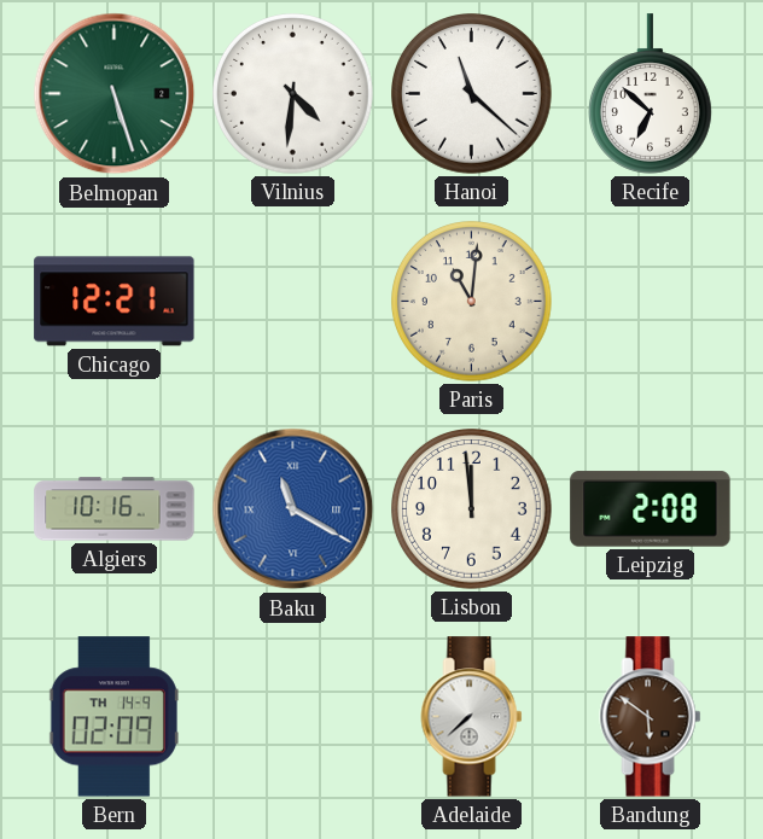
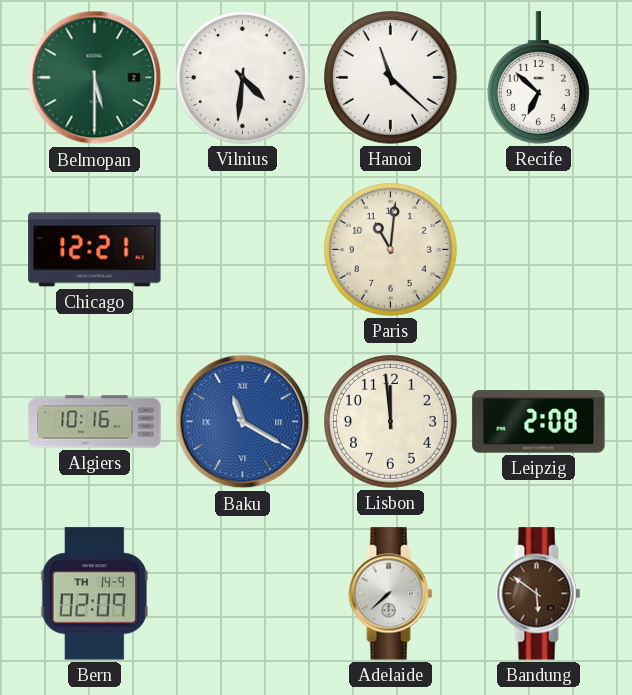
Belmopan: 5:27 -> 5:30
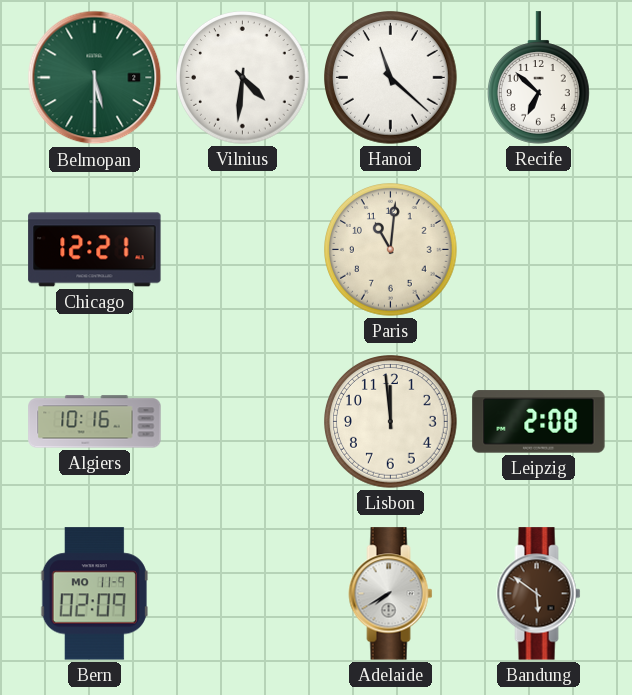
Baku: 11:20 -> none
Bern date: TH 14-9 -> MO 11-9
Adelaide: 7:38 -> 7:40
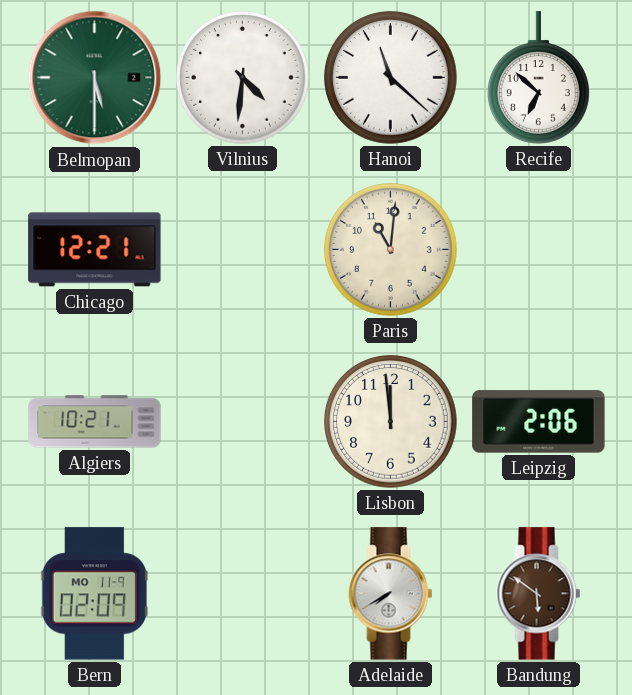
Algiers: 10:16 -> 10:21
Leipzig: 2:08 -> 2:06
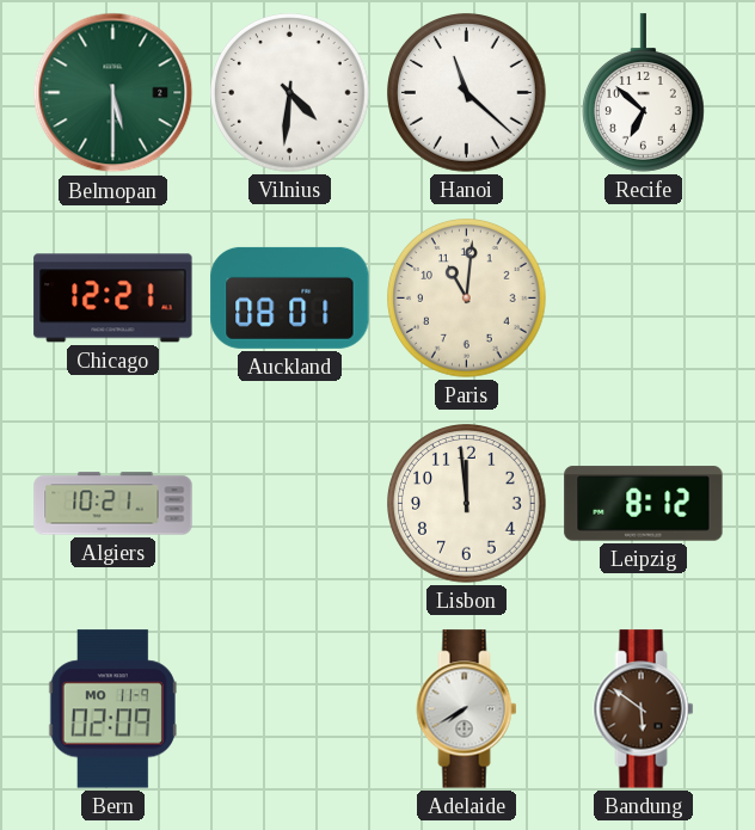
Auckland: none -> 08:01
Leipzig: 2:06 -> 8:12
